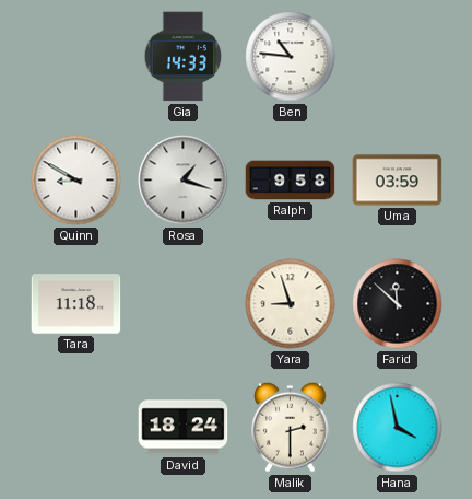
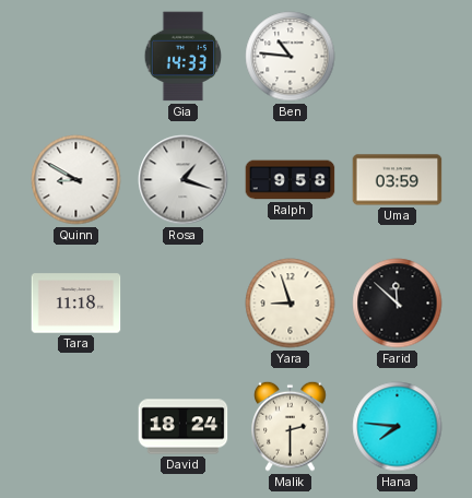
Hana: 3:58 -> 7:46
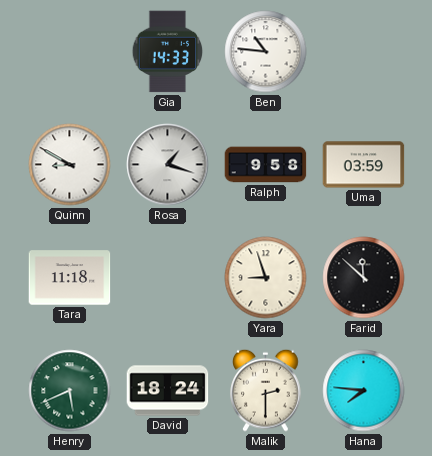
Henry: none -> 5:41
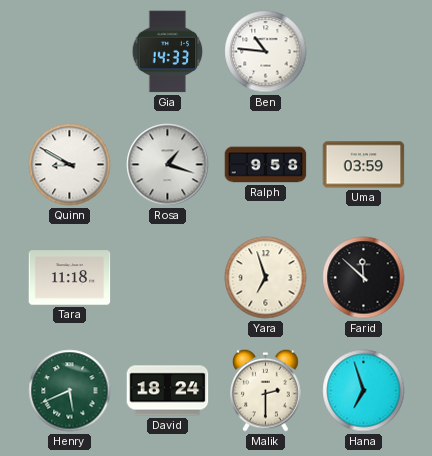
Yara: 8:57 -> 6:57
Hana: 7:46 -> 6:57
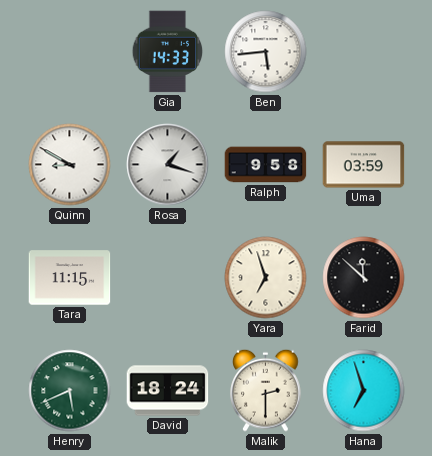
Ben: 10:46 -> 5:44
Tara: 11:18 -> 11:15
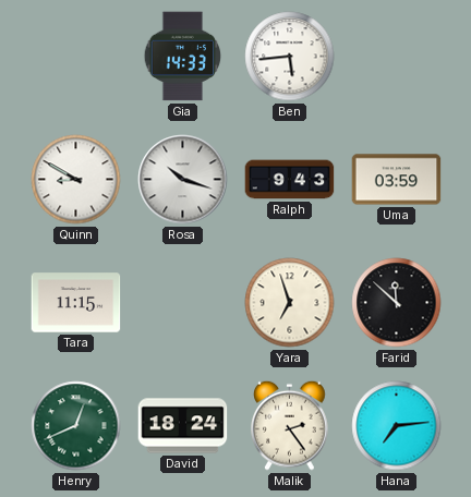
Rosa: 1:18 -> 10:18
Ralph: 9:58 -> 9:43
Henry: 5:41 -> 12:41
Malik: 2:30 -> 2:24
Hana: 6:57 -> 7:14
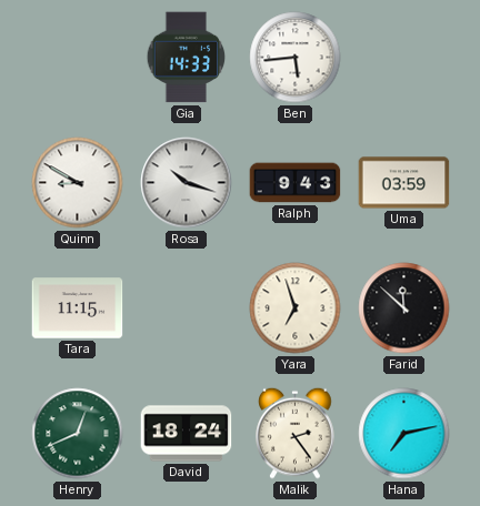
Hana: 7:14 -> 7:13
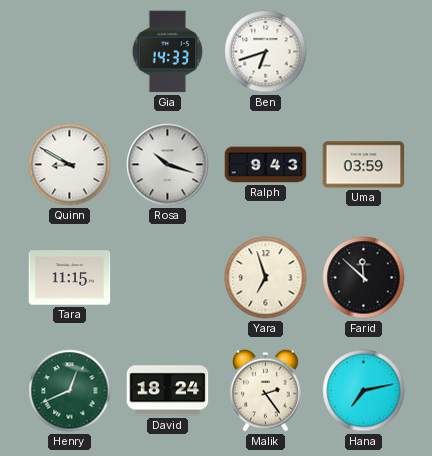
Ben: 5:44 -> 6:42
